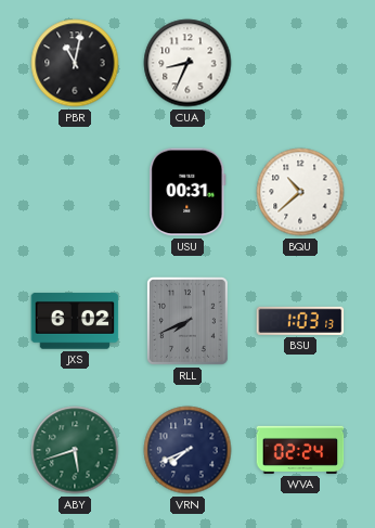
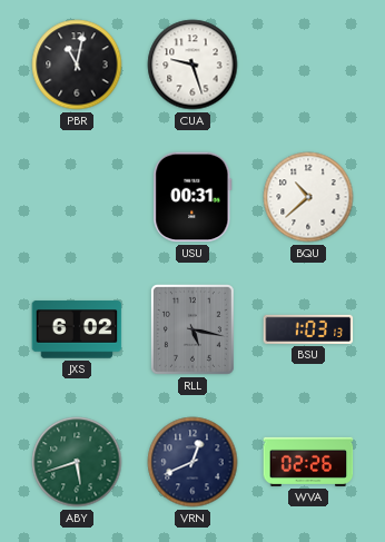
CUA: 8:34 -> 9:27
RLL: 7:41 -> 5:17
VRN: 7:41 -> 12:41
WVA: 02:24 -> 02:26
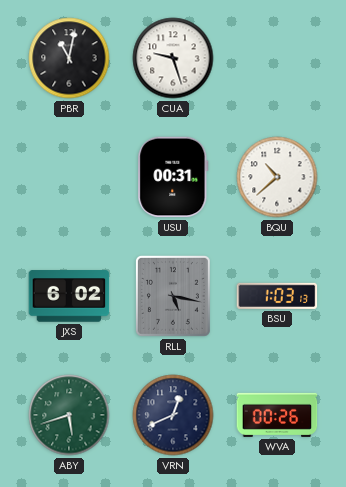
WVA: 02:26 -> 00:26
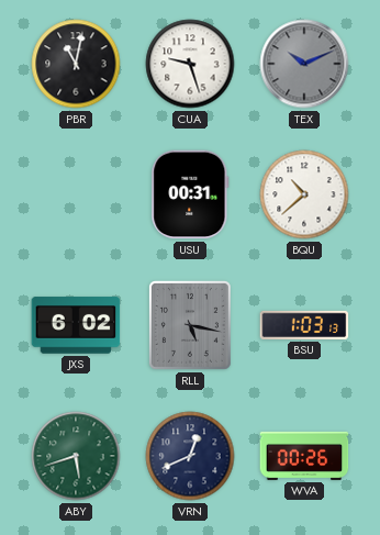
TEX: none -> 10:11
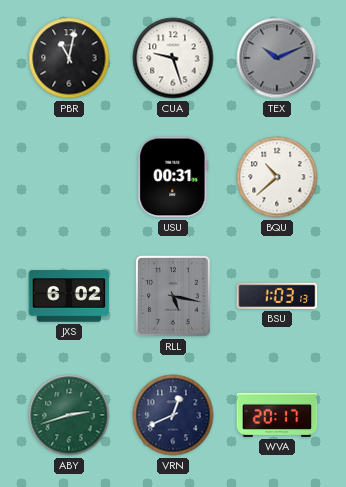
ABY: 5:42 -> 2:42
WVA: 00:26 -> 20:17
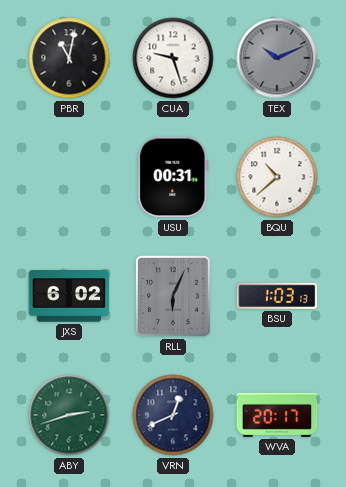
RLL: 5:17 -> 6:04
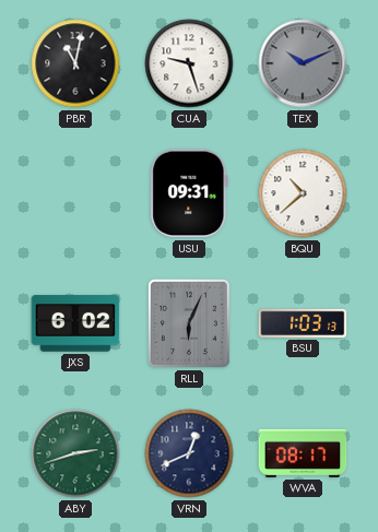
USU: 00:31 -> 09:31
WVA: 20:17 -> 08:17
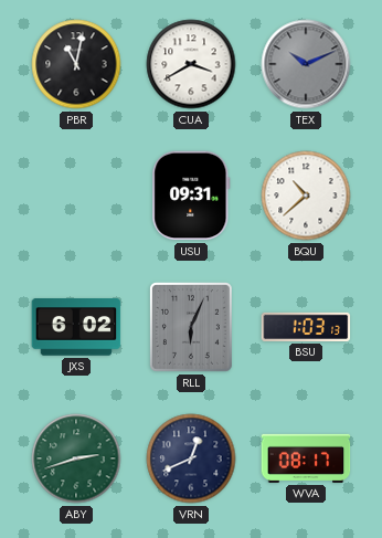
CUA: 9:27 -> 3:40
